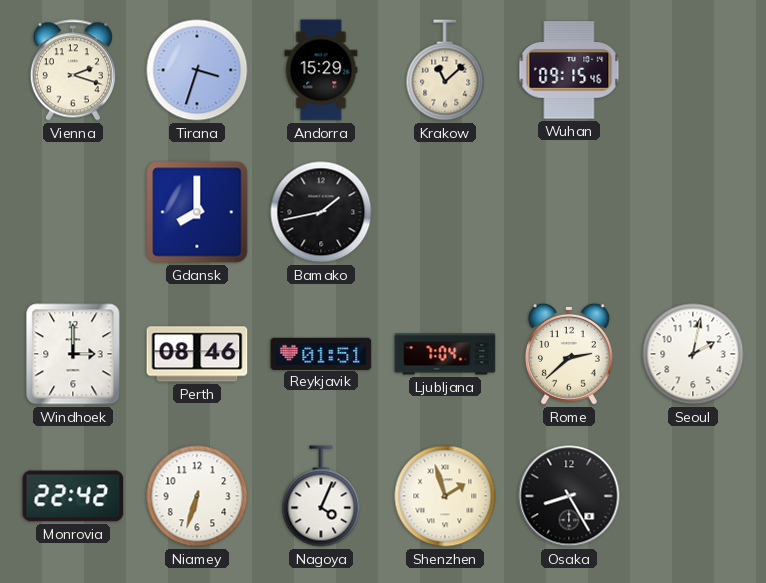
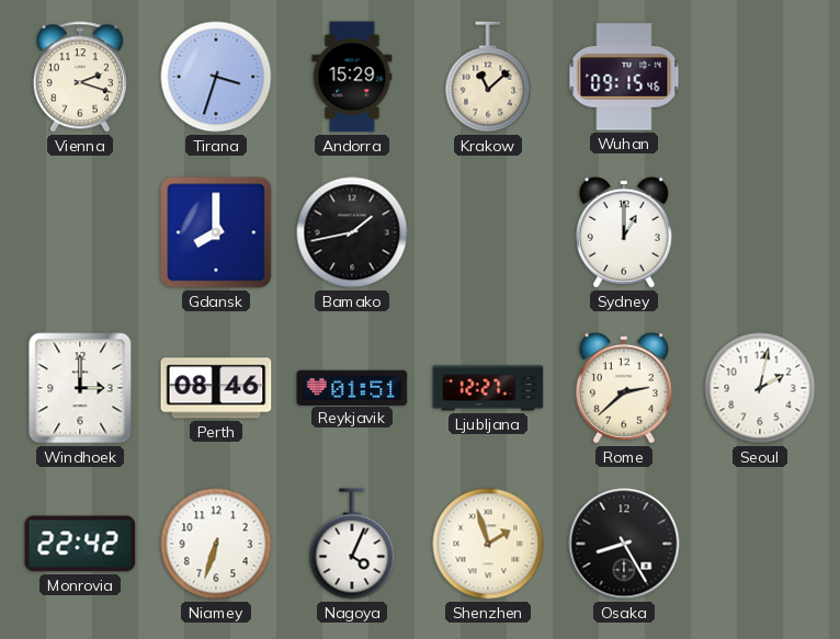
Sydney: none -> 1:00
Ljubljana: 7:04 -> 12:27
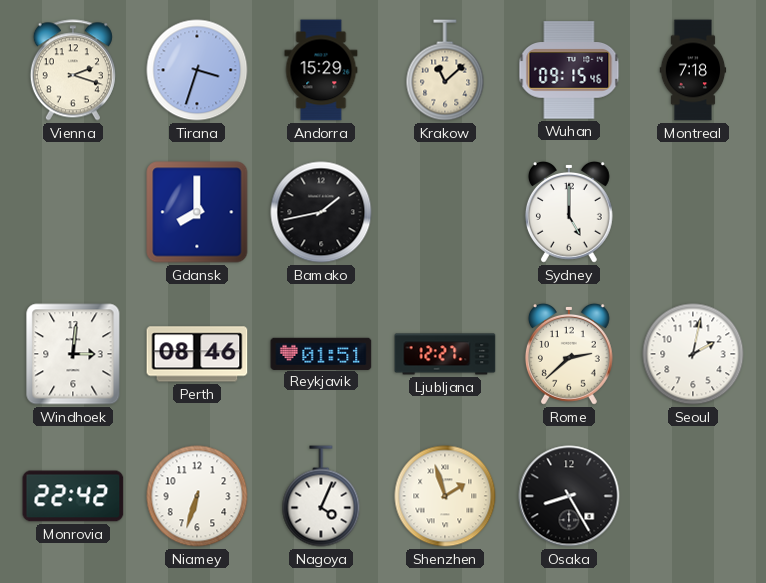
Montreal: none -> 7:18
Sydney: 1:00 -> 5:00
Windhoek: 3:00 -> 3:01
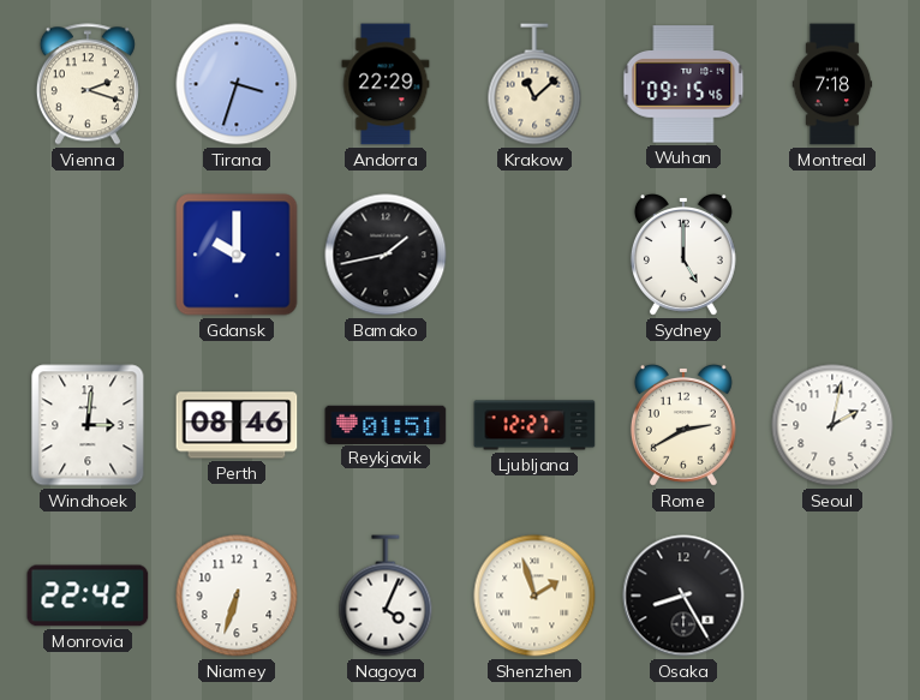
Andorra: 15:29 -> 22:29
Gdansk: 8:00 -> 10:00
Rome: 2:38 -> 2:40
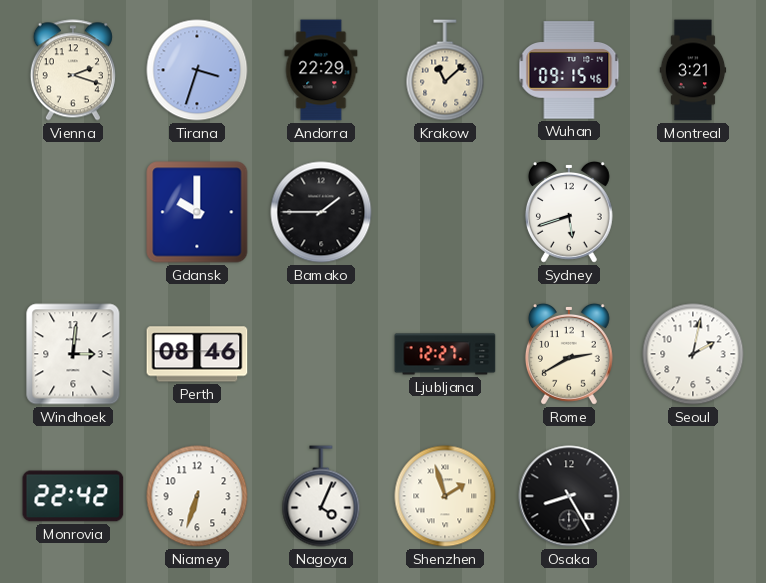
Montreal: 7:18 -> 3:21
Bamako: 1:43 -> 1:45
Sydney: 5:00 -> 5:42
Reykjavik: 01:51 -> none
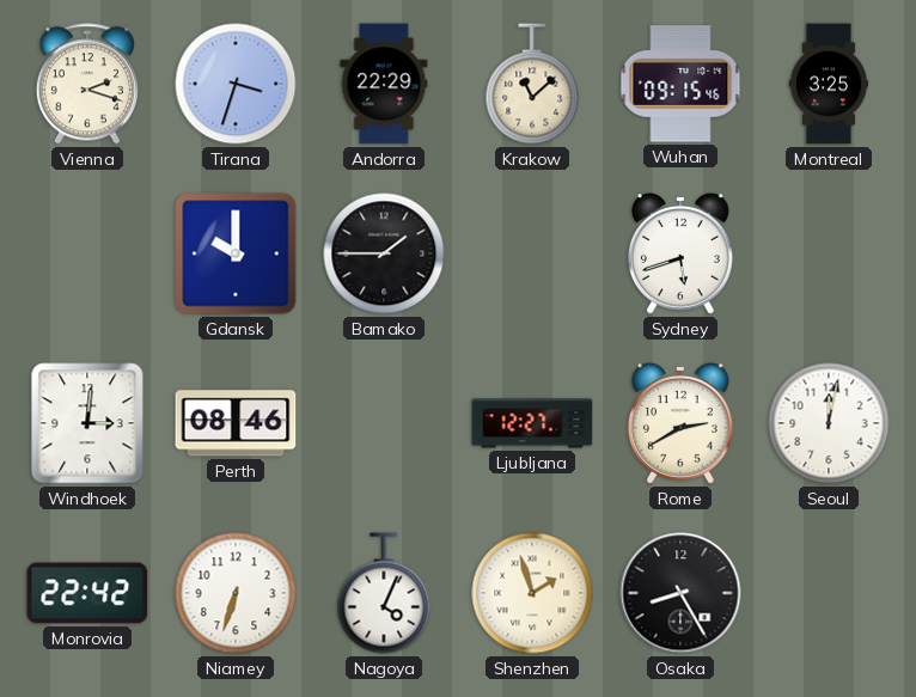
Montreal: 3:21 -> 3:25
Seoul: 2:02 -> 12:02
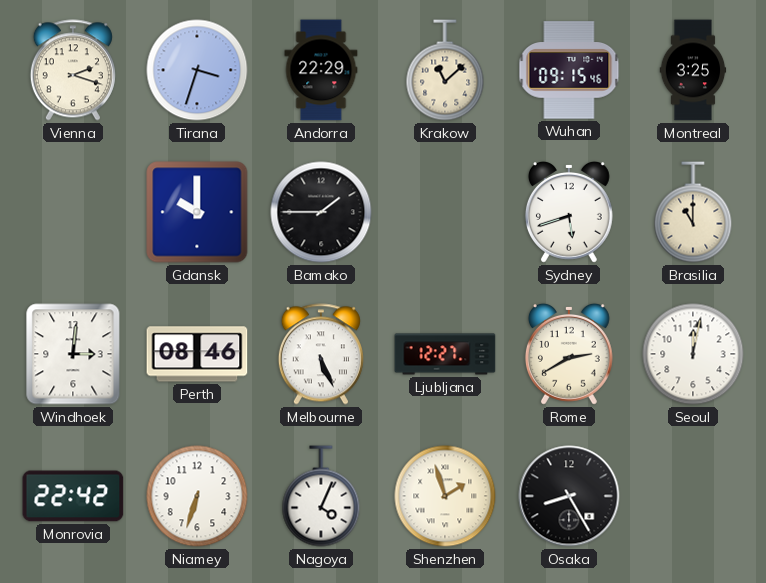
Brasilia: none -> 11:00
Melbourne: none -> 5:26
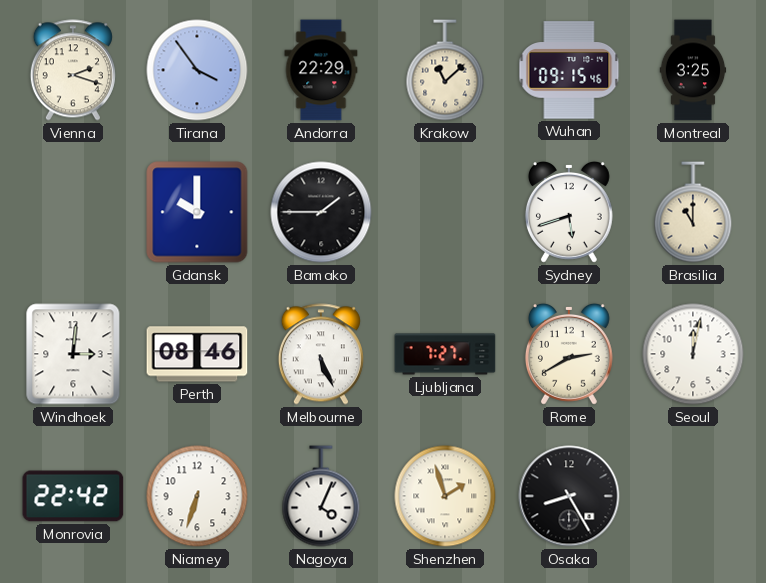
Tirana: 3:33 -> 3:54
Ljubljana: 12:27 -> 7:27
